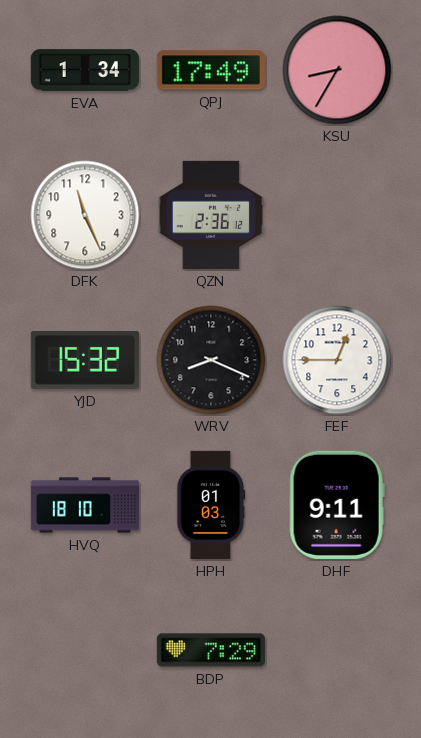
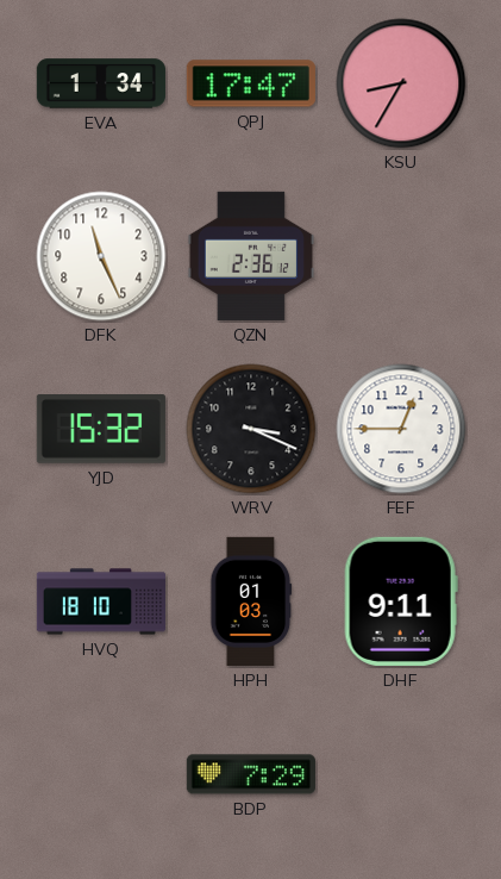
QPJ: 17:49 -> 17:47
WRV: 8:19 -> 3:19
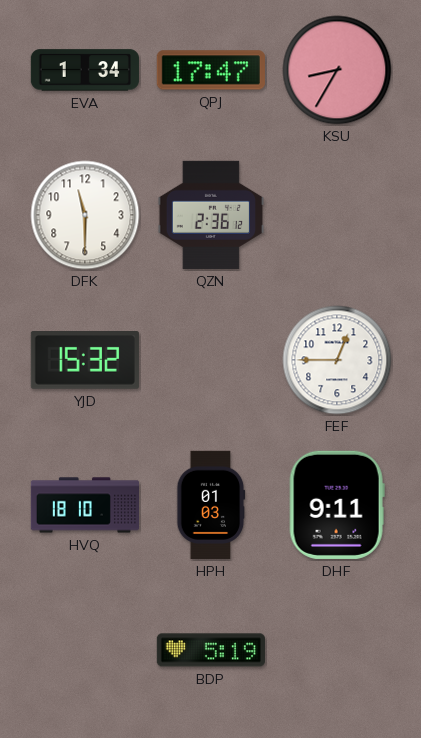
DFK: 11:26 -> 11:30
WRV: 3:19 -> none
BDP: 7:29 -> 5:19
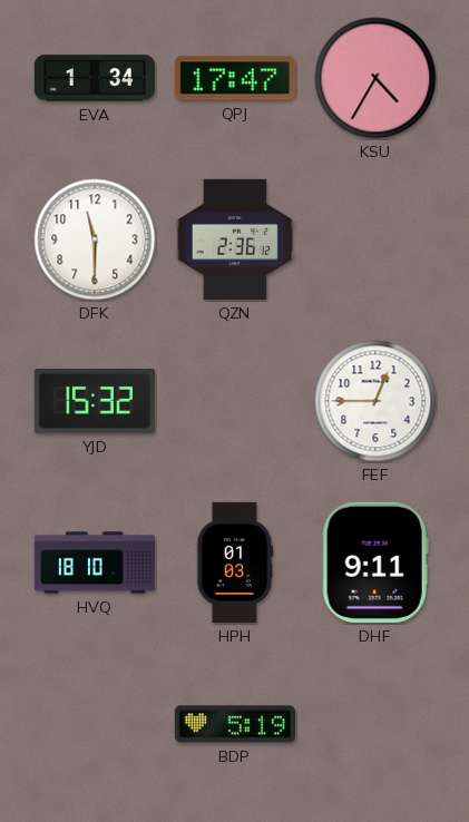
KSU: 8:35 -> 4:35
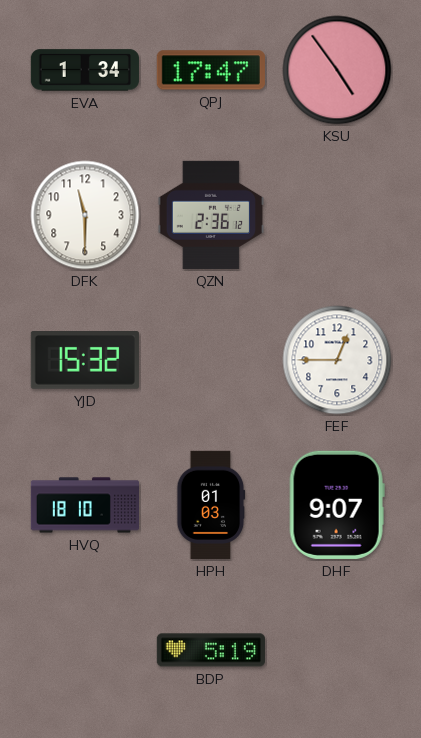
KSU: 4:35 -> 4:54
DHF: 9:11 -> 9:07
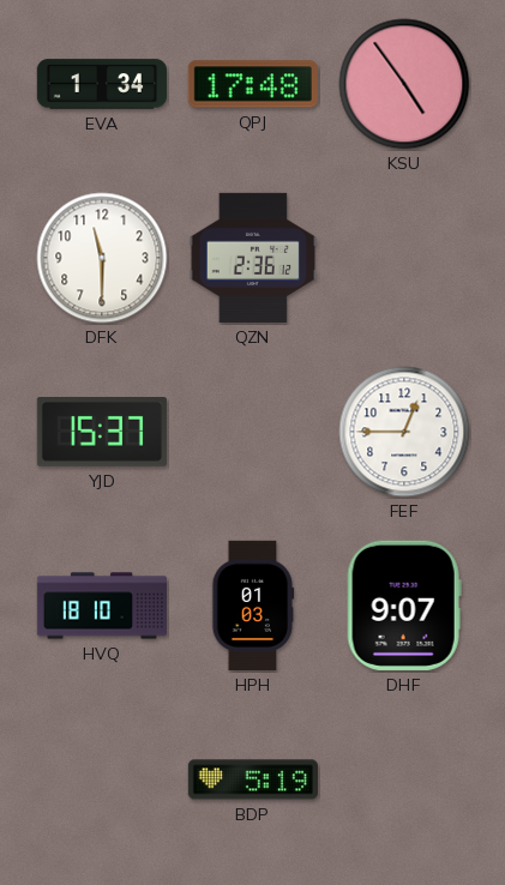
QPJ: 17:47 -> 17:48
YJD: 15:32 -> 15:37
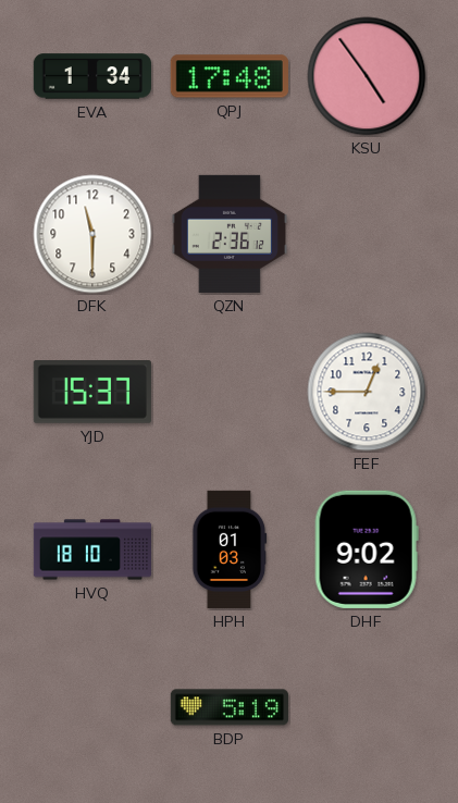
DHF: 9:07 -> 9:02
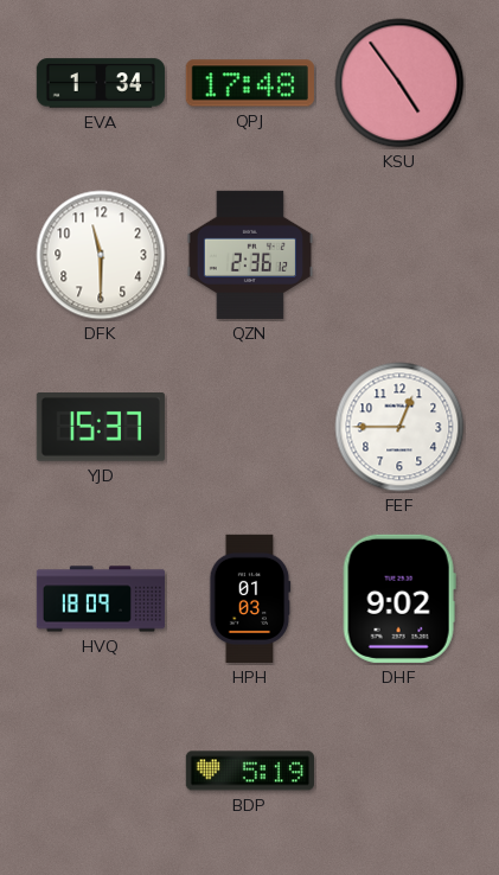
HVQ: 18:10 -> 18:09
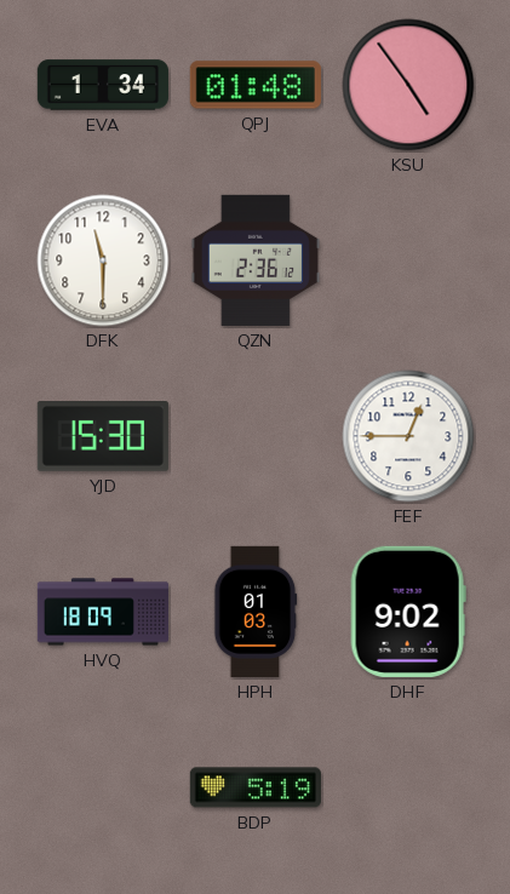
QPJ: 17:48 -> 01:48
YJD: 15:37 -> 15:30
